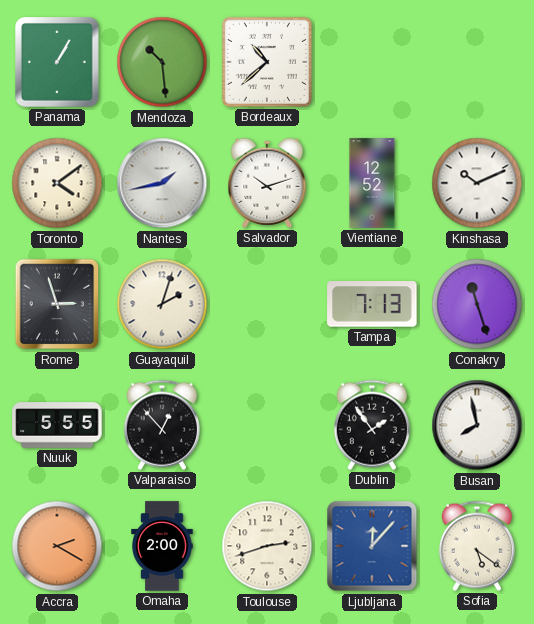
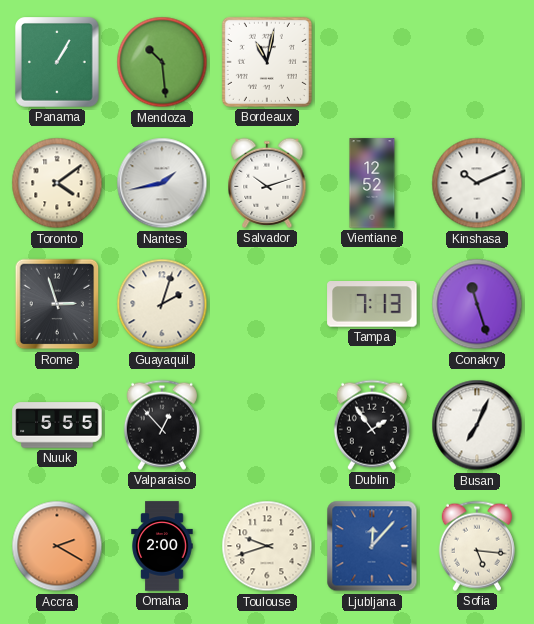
Bordeaux: 10:38 -> 11:02
Busan: 7:58 -> 7:04
Toulouse: 2:42 -> 9:42
Sofia: 5:21 -> 5:16
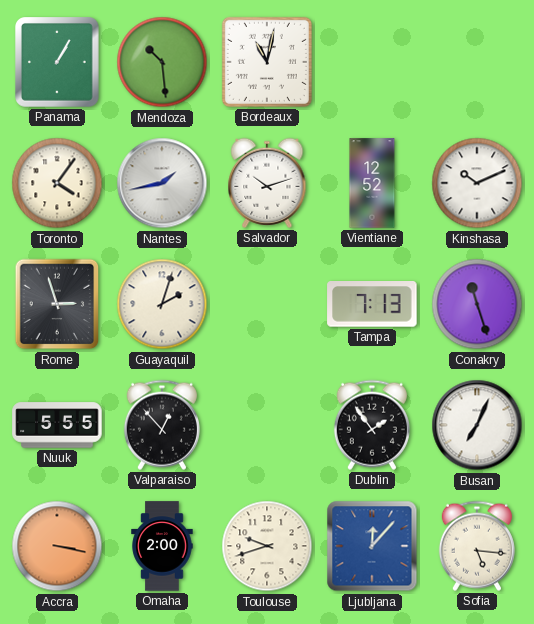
Toronto: 4:09 -> 4:06
Accra: 2:20 -> 3:17
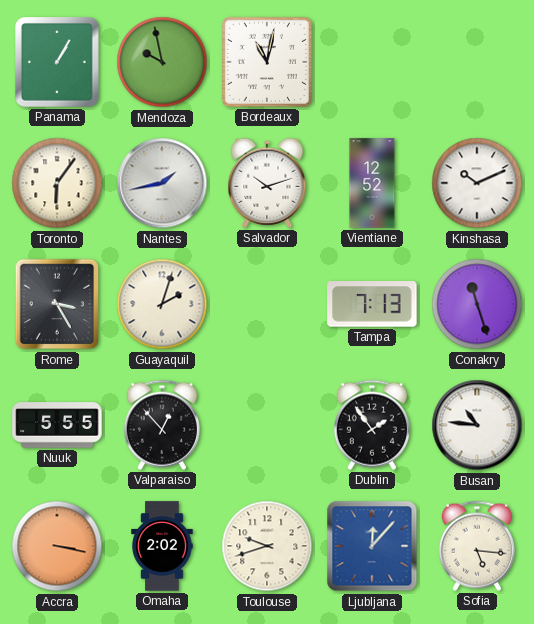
Mendoza: 10:29 -> 9:58
Toronto: 4:06 -> 6:06
Rome: 2:57 -> 3:25
Busan: 7:04 -> 10:46
Omaha: 2:00 -> 2:02
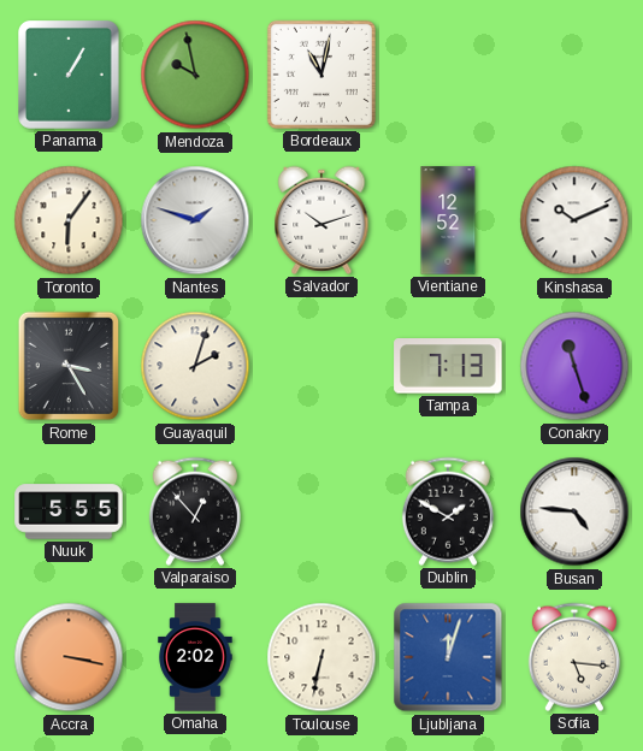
Nantes: 1:43 -> 1:48
Dublin: 1:54 -> 1:50
Busan: 10:46 -> 4:46
Toulouse: 9:42 -> 6:32
Ljubljana: 12:07 -> 12:03
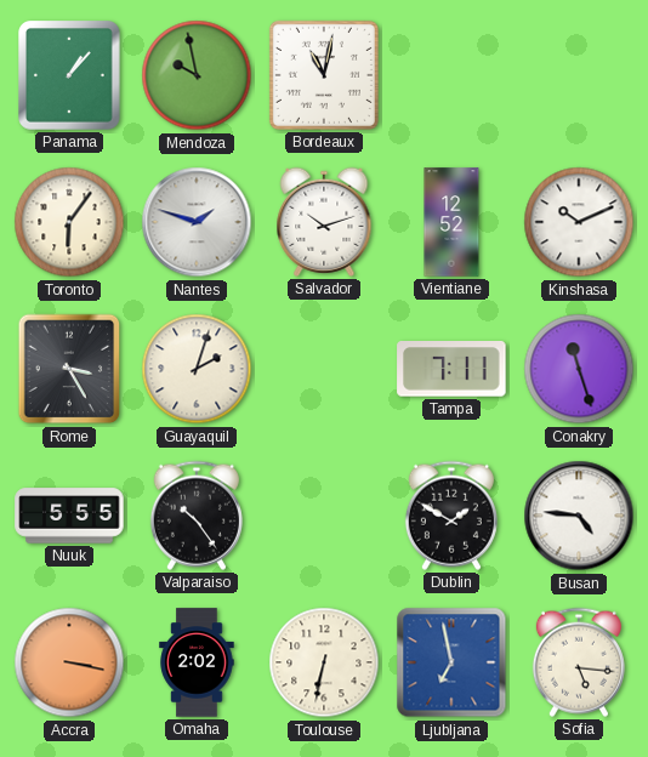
Panama: 1:05 -> 1:07
Tampa: 7:13 -> 7:11
Valparaiso: 12:53 -> 10:24
Ljubljana: 12:03 -> 6:58
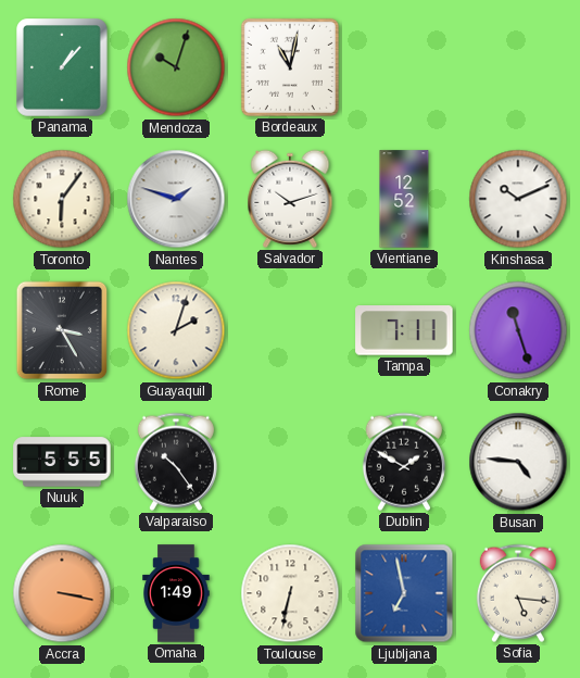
Mendoza: 9:58 -> 10:03
Omaha: 2:02 -> 1:49
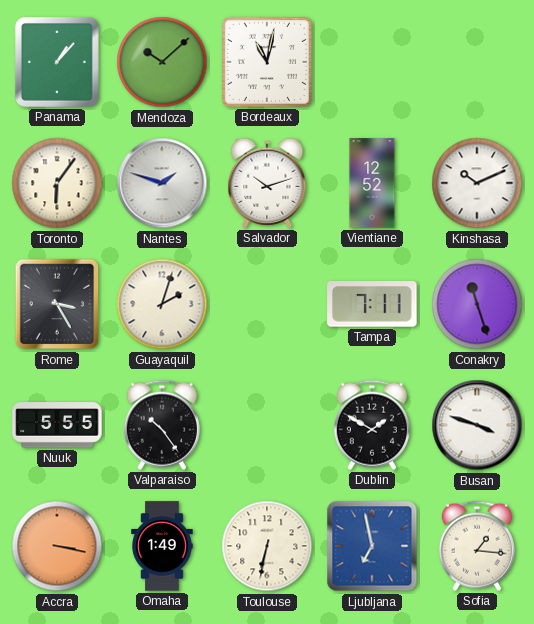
Mendoza: 10:03 -> 10:08
Busan: 4:46 -> 3:48
Sofia: 5:16 -> 1:16
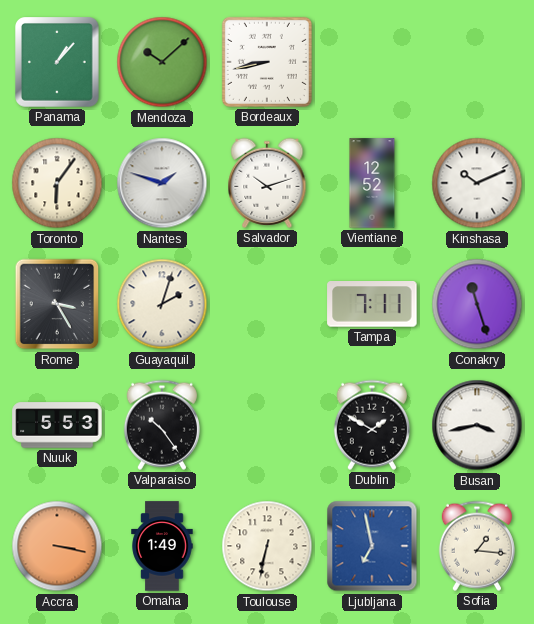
Bordeaux: 11:02 -> 8:43
Nuuk: 5:55 -> 5:53
Busan: 3:48 -> 3:43
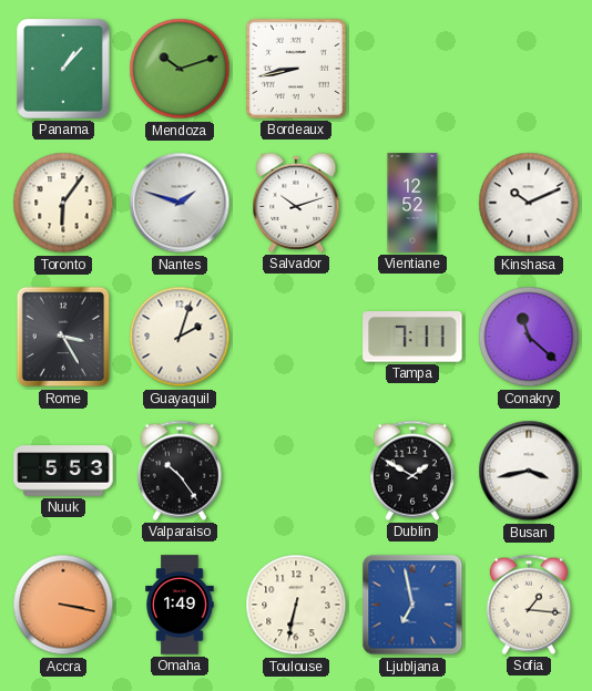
Mendoza: 10:08 -> 10:12
Conakry: 11:27 -> 11:22
